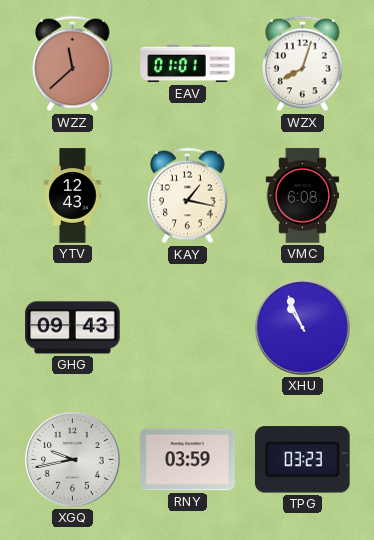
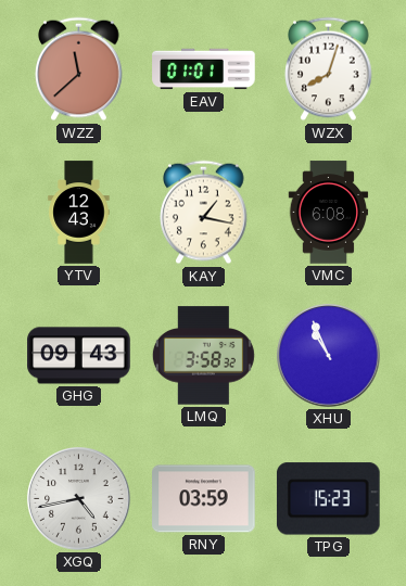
LMQ: none -> 3:58
XGQ: 9:43 -> 4:43
TPG: 03:23 -> 15:23
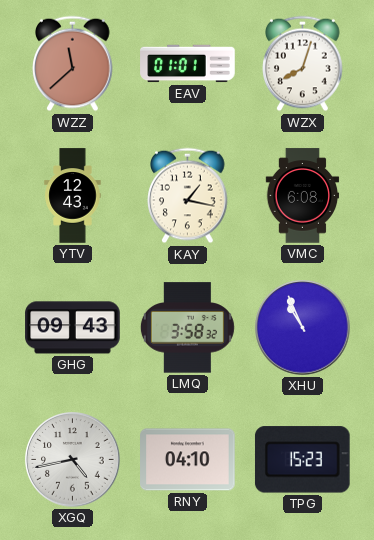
RNY: 03:59 -> 04:10
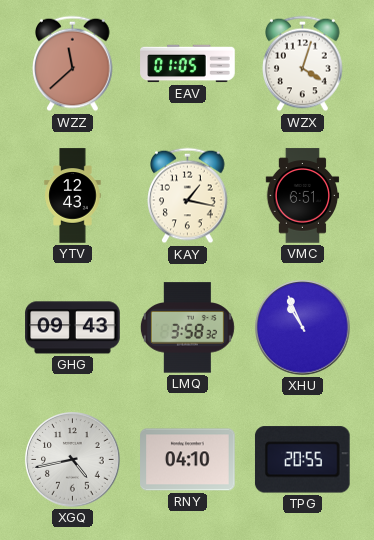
EAV: 01:01 -> 01:05
WZX: 8:03 -> 4:03
VMC: 6:08 -> 6:51
TPG: 15:23 -> 20:55
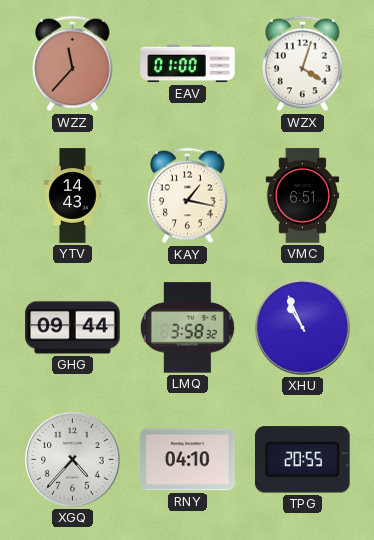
WZZ: 11:38 -> 11:37
EAV: 01:05 -> 01:00
YTV: 12:43 -> 14:43
GHG: 09:43 -> 09:44
XGQ: 4:43 -> 4:37
